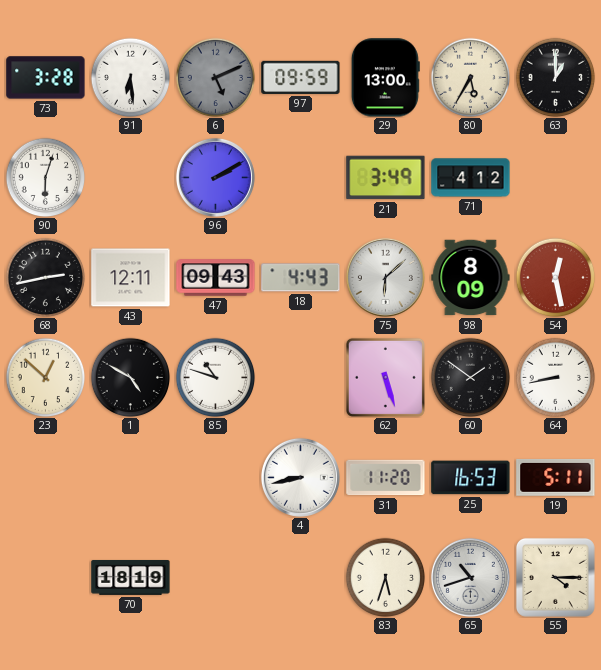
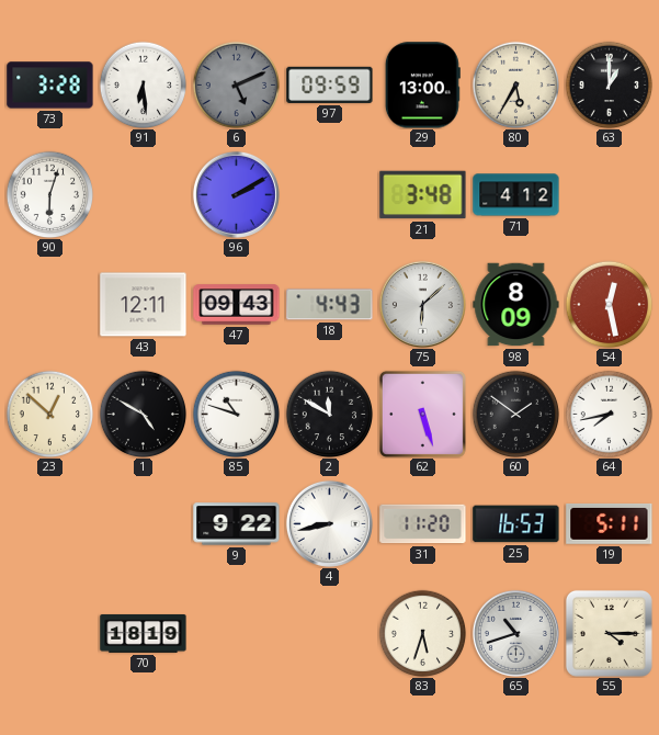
21: 3:49 -> 3:48
68: 2:43 -> none
2: none -> 11:50
64: 8:43 -> 7:43
9: none -> 9:22
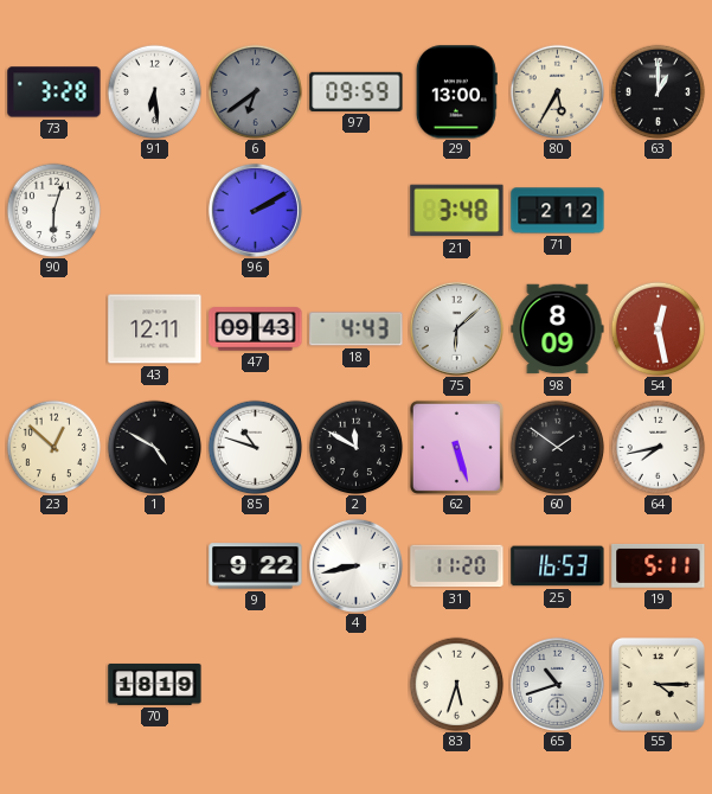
6: 5:11 -> 6:39
71: 4:12 -> 2:12
